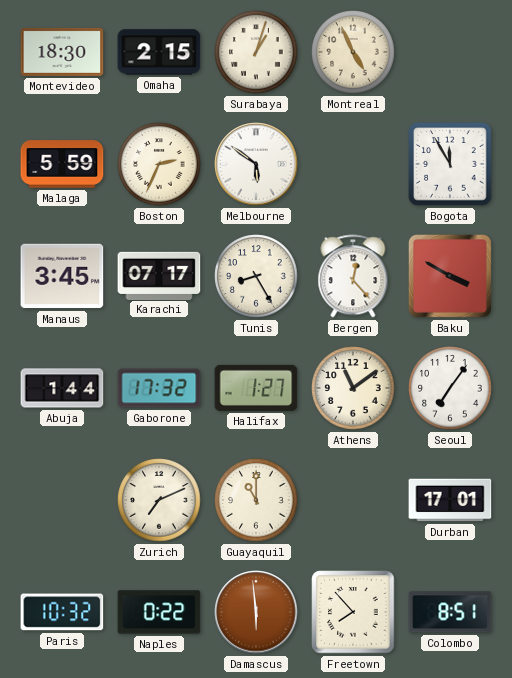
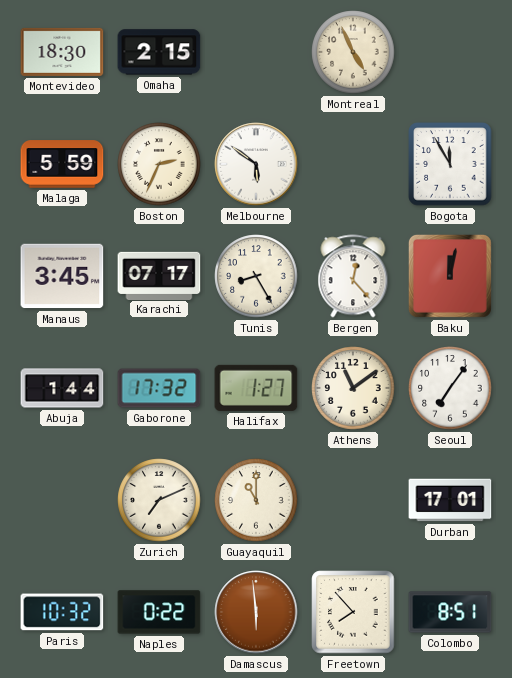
Surabaya: 1:03 -> none
Baku: 3:50 -> 12:02
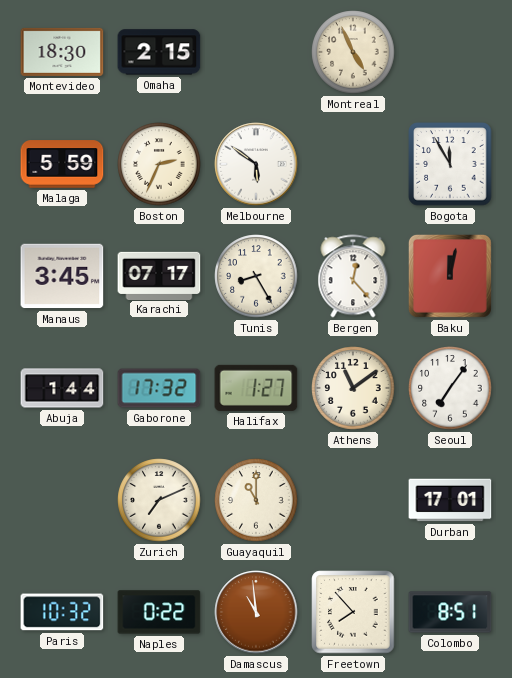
Damascus: 5:59 -> 10:59
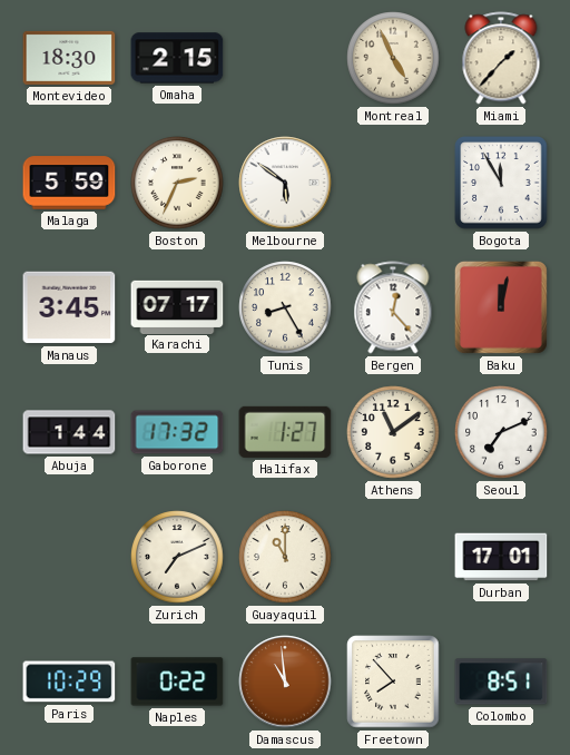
Miami: none -> 1:37
Seoul: 7:06 -> 7:11
Paris: 10:32 -> 10:29
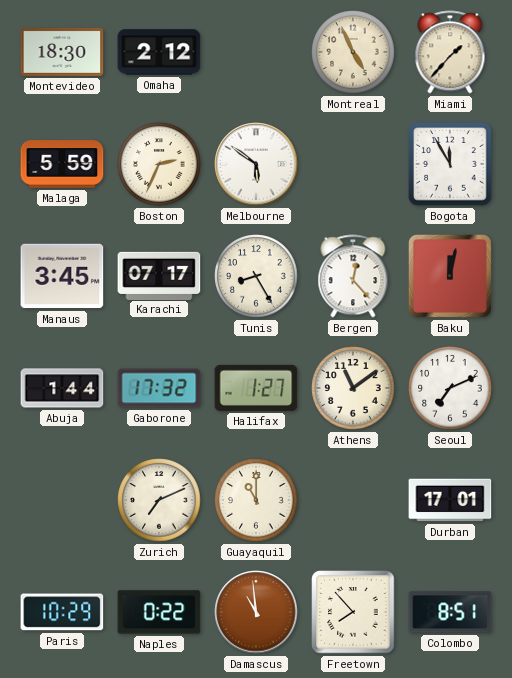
Omaha: 2:15 -> 2:12
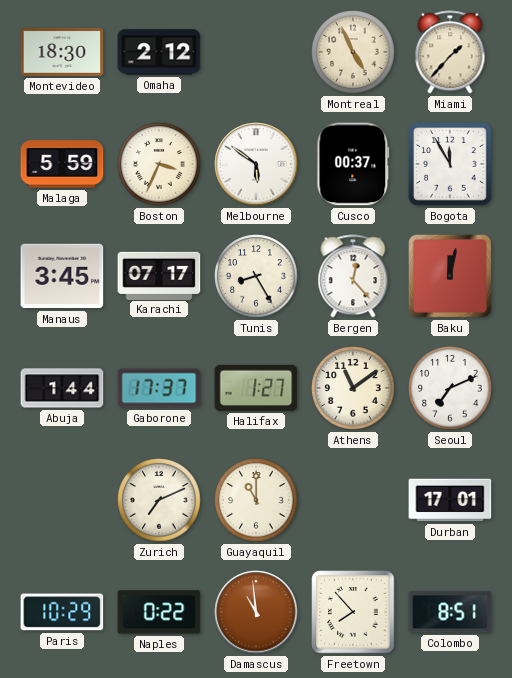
Boston: 2:34 -> 3:34
Cusco: none -> 00:37
Gaborone: 17:32 -> 17:37
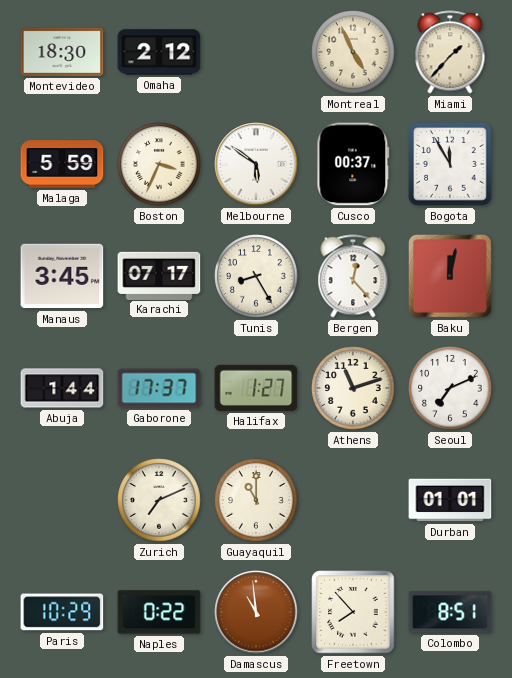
Athens: 11:09 -> 11:12
Durban: 17:01 -> 01:01
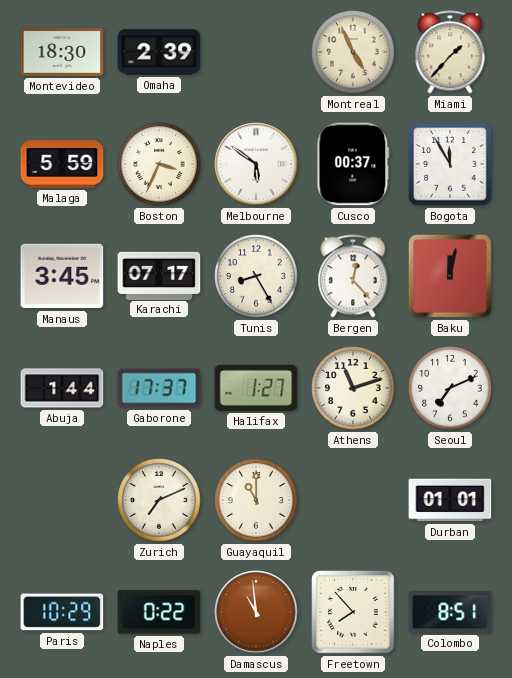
Omaha: 2:12 -> 2:39
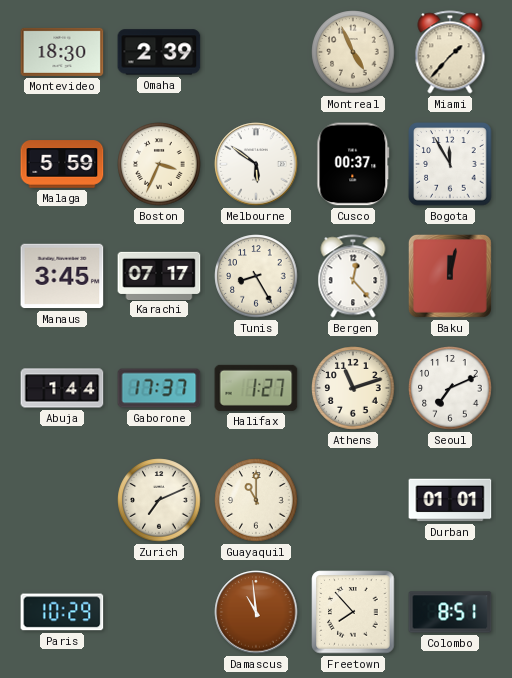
Naples: 0:22 -> none
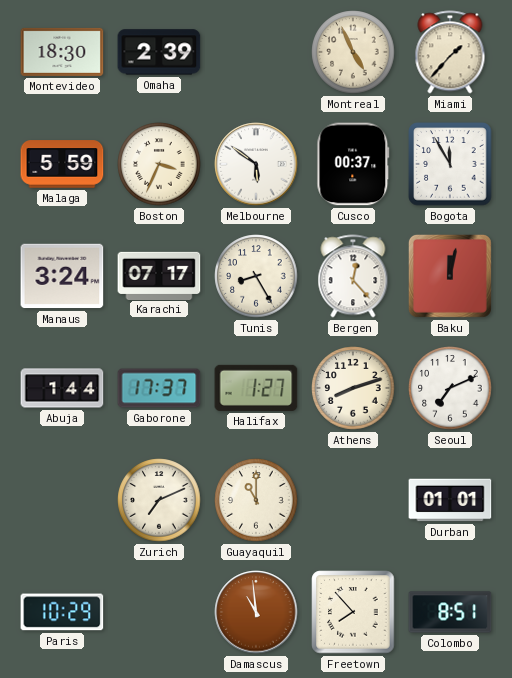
Manaus: 3:45 -> 3:24
Athens: 11:12 -> 8:12
